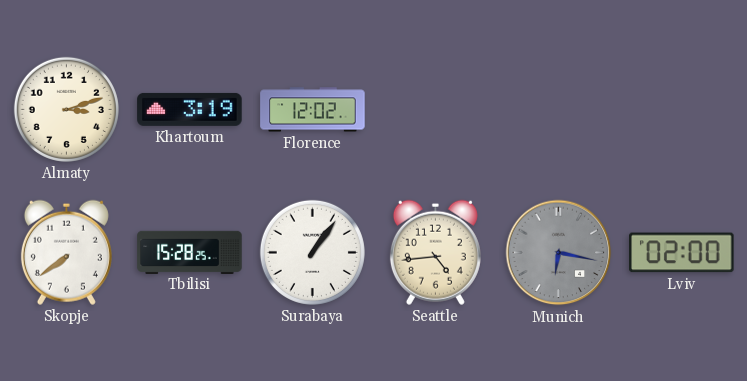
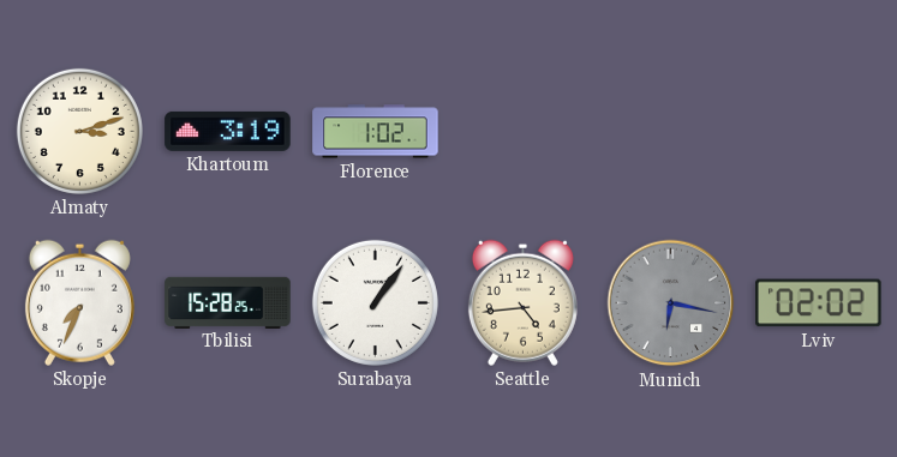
Florence: 12:02 -> 1:02
Skopje: 7:39 -> 7:34
Lviv: 02:00 -> 02:02
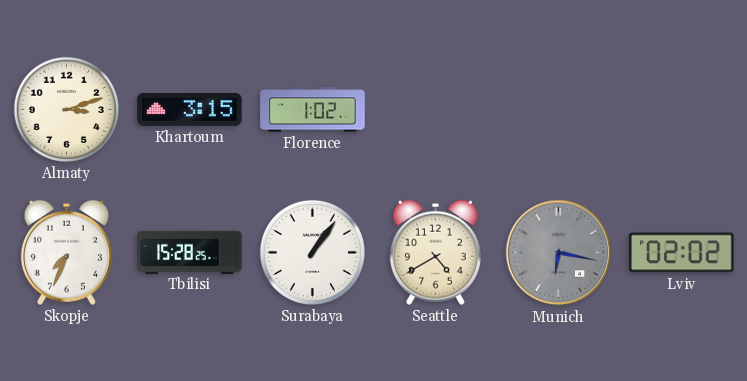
Khartoum: 3:19 -> 3:15
Seattle: 4:44 -> 4:40
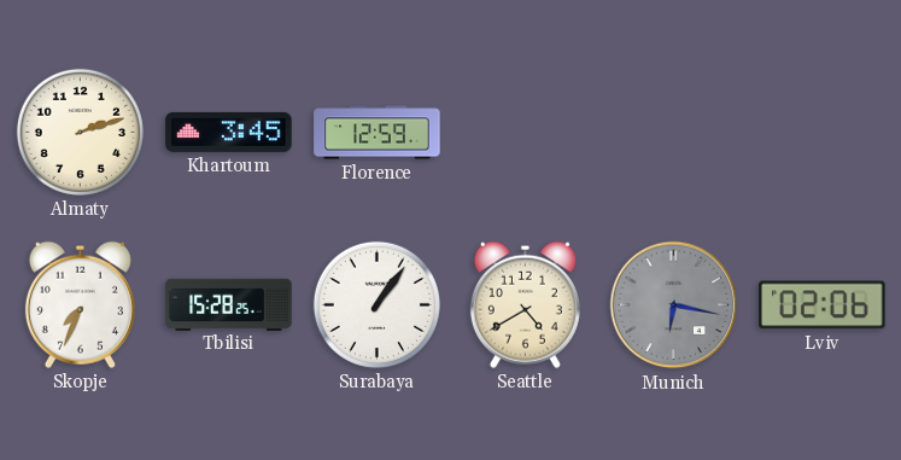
Almaty: 3:12 -> 2:12
Khartoum: 3:15 -> 3:45
Florence: 1:02 -> 12:59
Lviv: 02:02 -> 02:06
